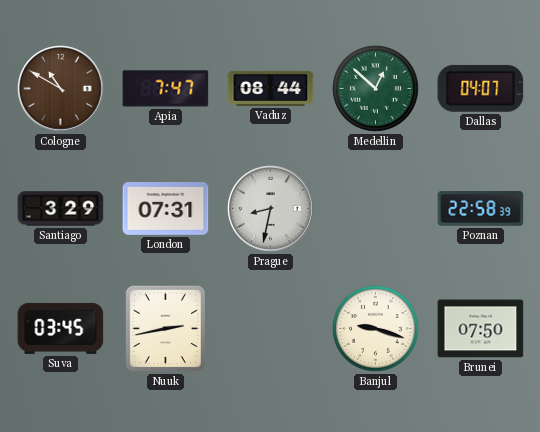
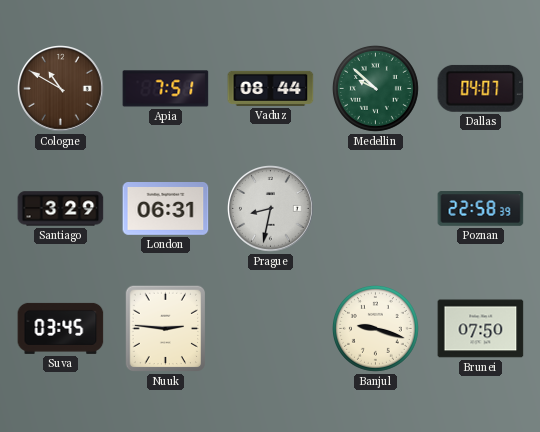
Apia: 7:47 -> 7:51
Medellin: 12:52 -> 9:52
London: 07:31 -> 06:31
Nuuk: 2:43 -> 2:46
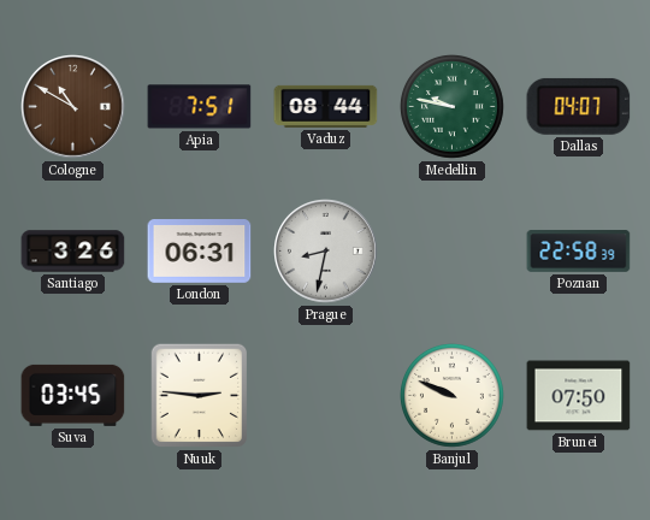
Medellin: 9:52 -> 9:47
Santiago: 3:29 -> 3:26
Banjul: 9:18 -> 9:49
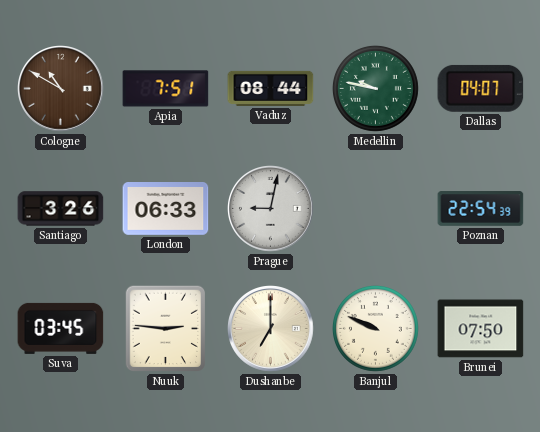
London: 06:31 -> 06:33
Prague: 8:32 -> 9:02
Poznan: 22:58 -> 22:54
Dushanbe: none -> 7:00
